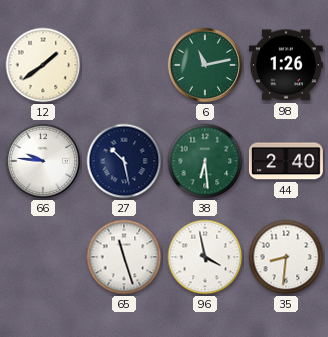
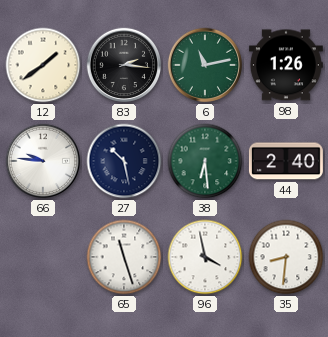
83: none -> 2:16
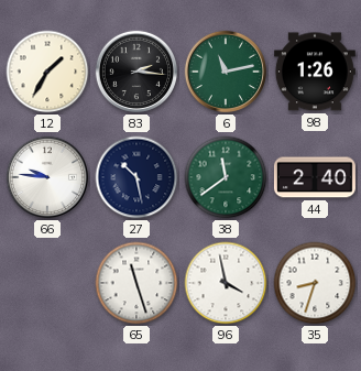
12: 1:39 -> 1:35
38: 6:29 -> 11:39
35: 8:31 -> 8:33
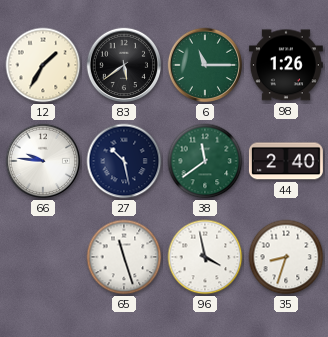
83: 2:16 -> 5:39
6: 11:13 -> 11:15
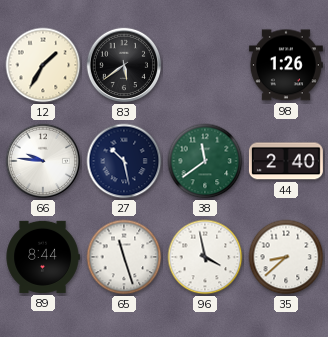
6: 11:15 -> none
89: none -> 8:44
35: 8:33 -> 8:38
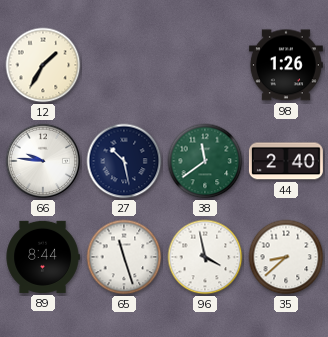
83: 5:39 -> none
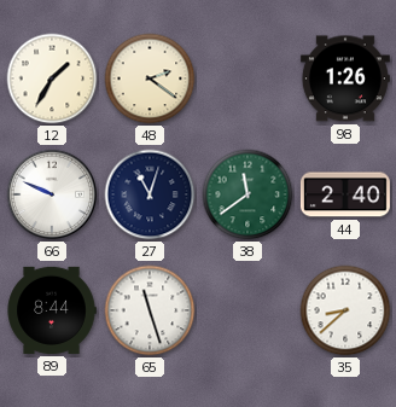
48: none -> 2:21
66: 9:46 -> 9:49
27: 10:28 -> 11:03
96: 3:58 -> none
